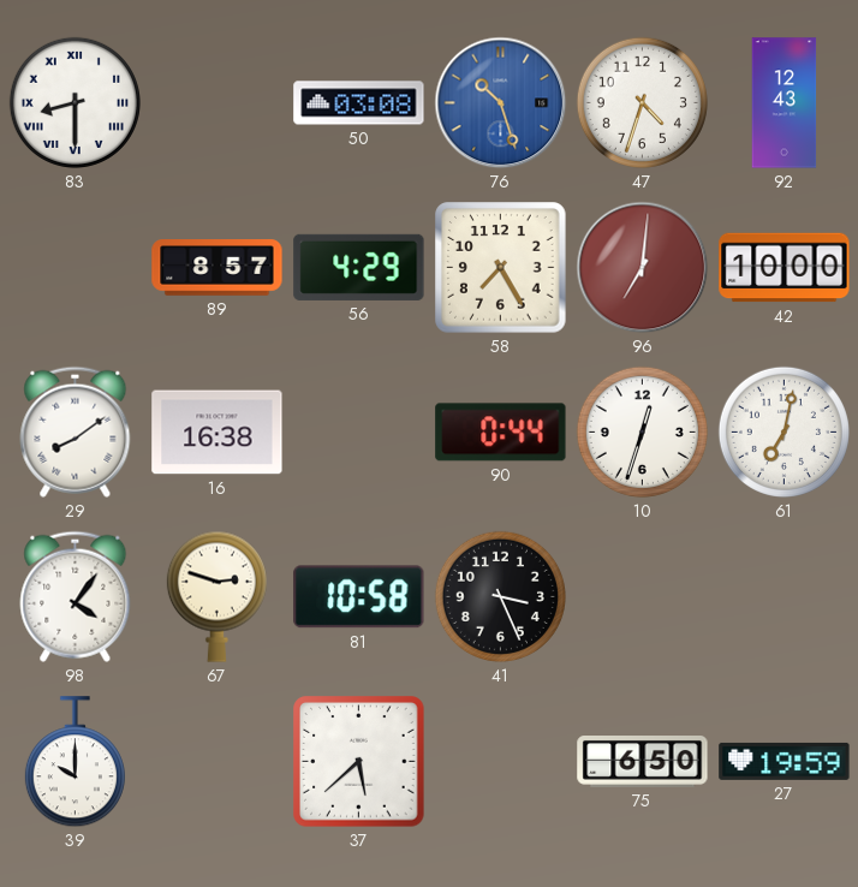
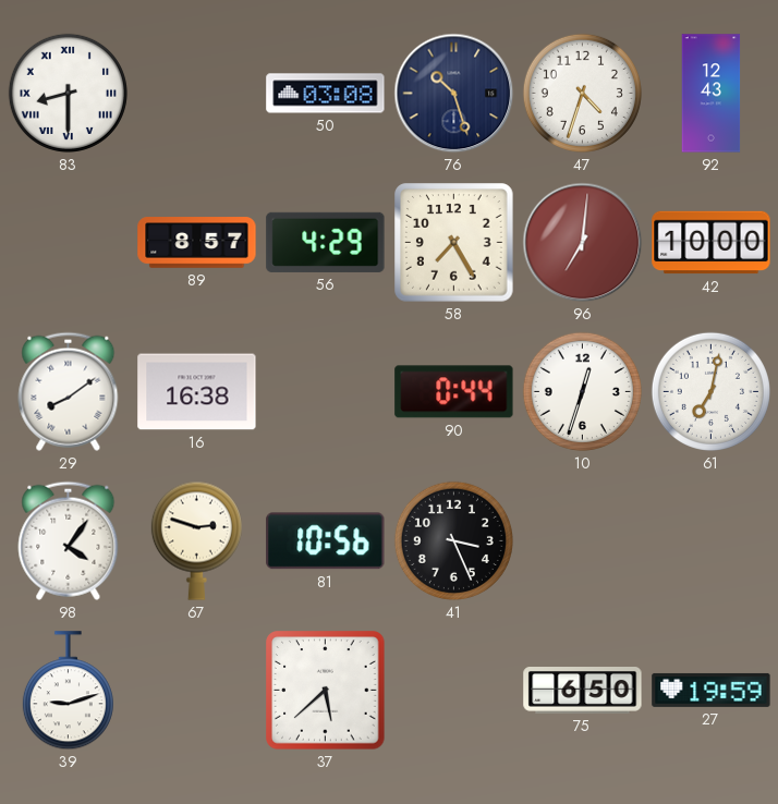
76 dial: blue -> navy
81: 10:58 -> 10:56
39: 10:00 -> 9:12
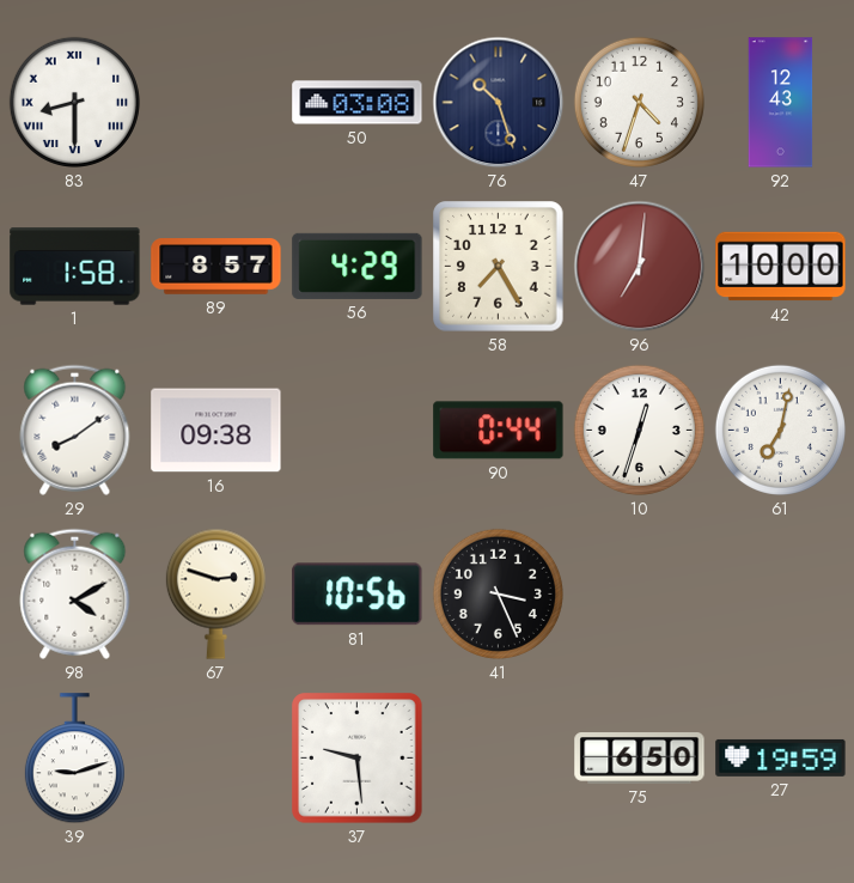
1: none -> 1:58
16: 16:38 -> 09:38
98: 4:06 -> 4:10
37: 5:38 -> 9:29
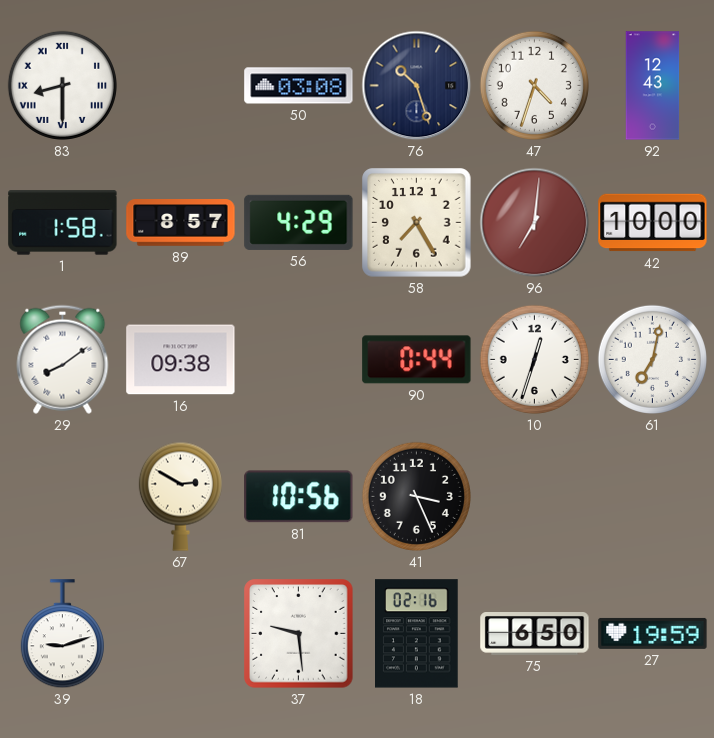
98: 4:10 -> none
67: 2:48 -> 2:50
18: none -> 02:16
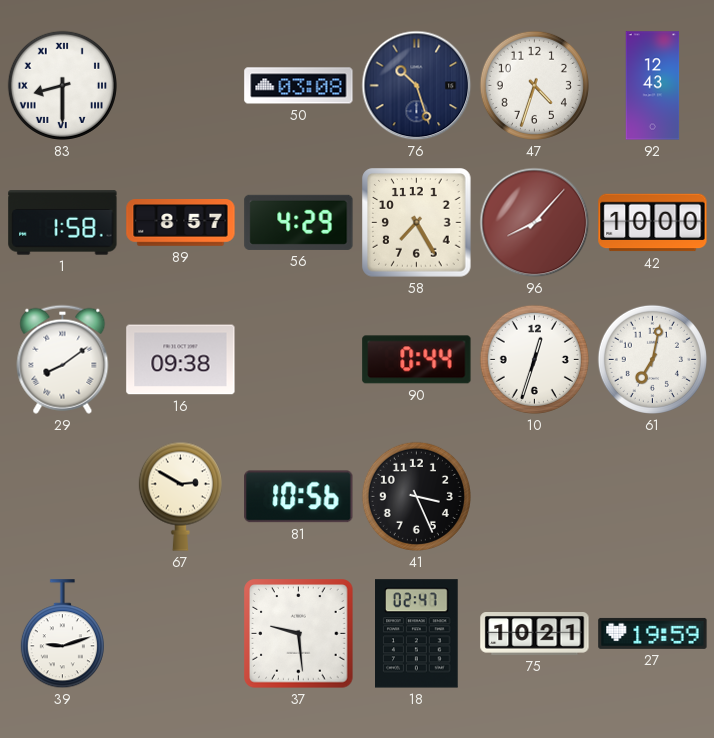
96: 7:01 -> 8:07
18: 02:16 -> 02:47
75: 6:50 -> 10:21
